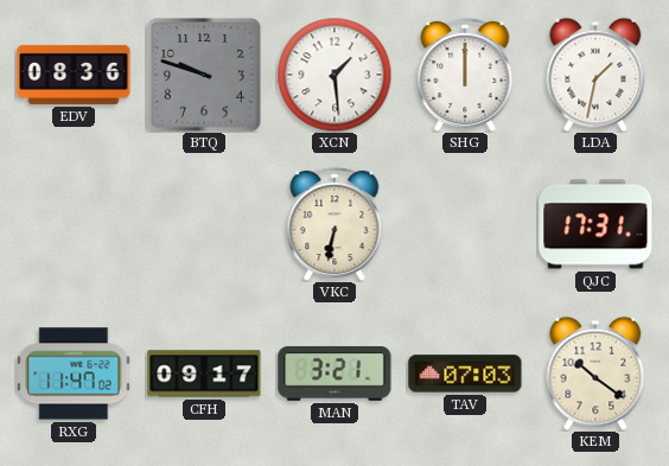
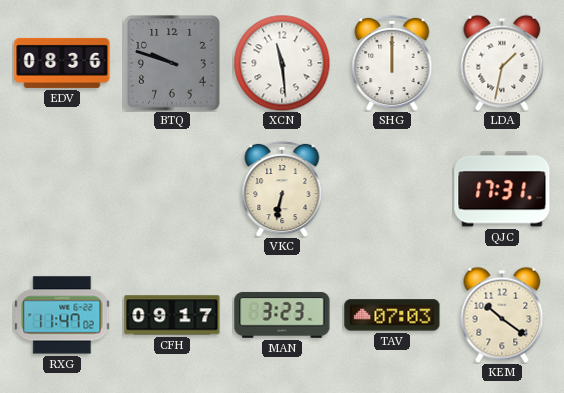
XCN: 1:29 -> 11:29
MAN: 3:21 -> 3:23
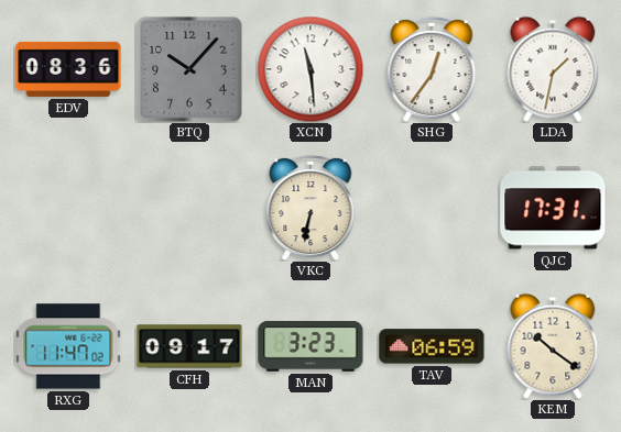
BTQ: 9:48 -> 10:07
SHG: 12:00 -> 12:36
TAV: 07:03 -> 06:59
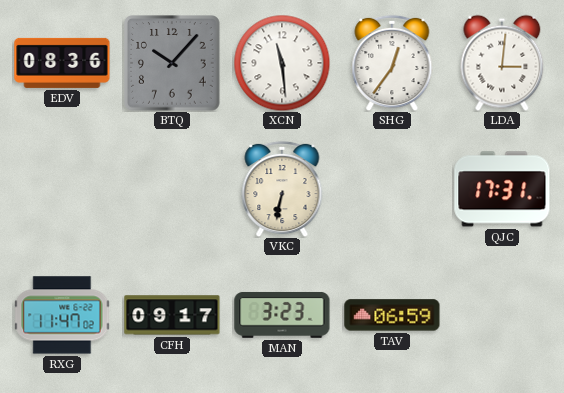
LDA: 1:32 -> 3:01
KEM: 10:21 -> none
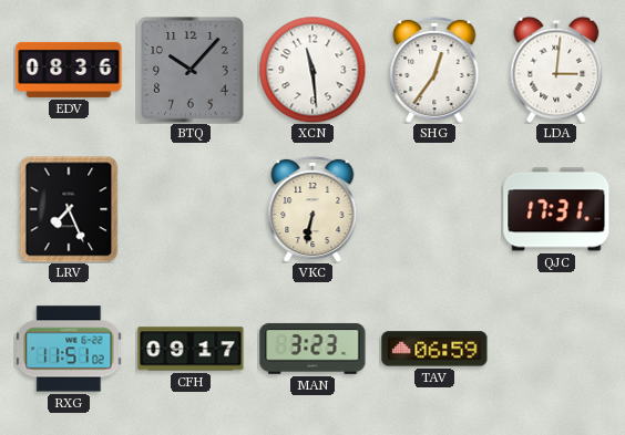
LRV: none -> 7:26
RXG: 11:47 -> 11:51
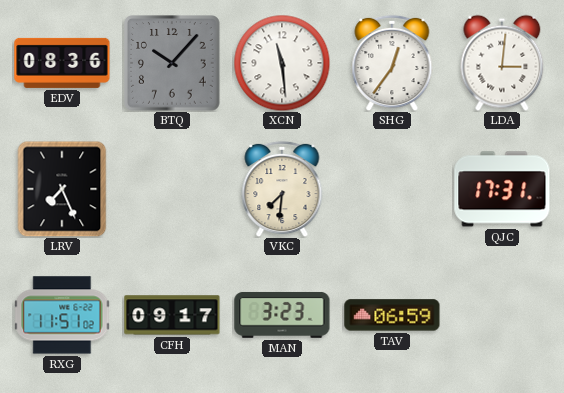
VKC: 6:32 -> 7:31
